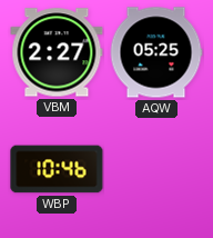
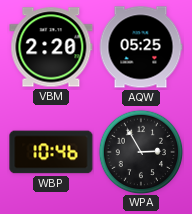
VBM: 2:27 -> 2:20
WPA: none -> 2:55
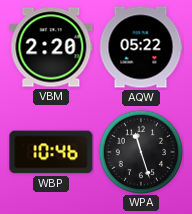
AQW: 05:25 -> 05:22
WPA: 2:55 -> 11:27
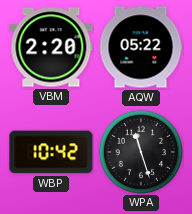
WBP: 10:46 -> 10:42
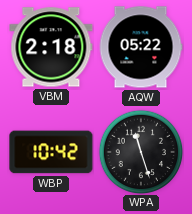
VBM: 2:20 -> 2:18
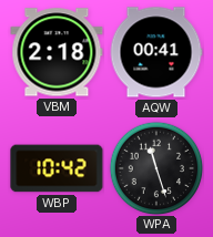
AQW: 05:22 -> 00:41
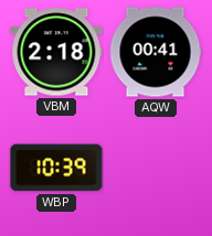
WBP: 10:42 -> 10:39
WPA: 11:27 -> none
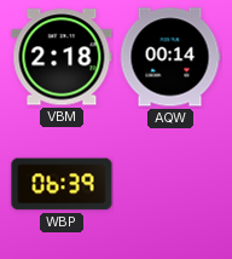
AQW: 00:41 -> 00:14
WBP: 10:39 -> 06:39
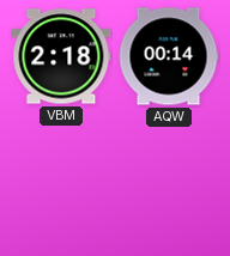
WBP: 06:39 -> none
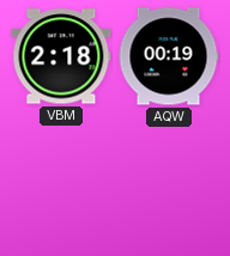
AQW: 00:14 -> 00:19
